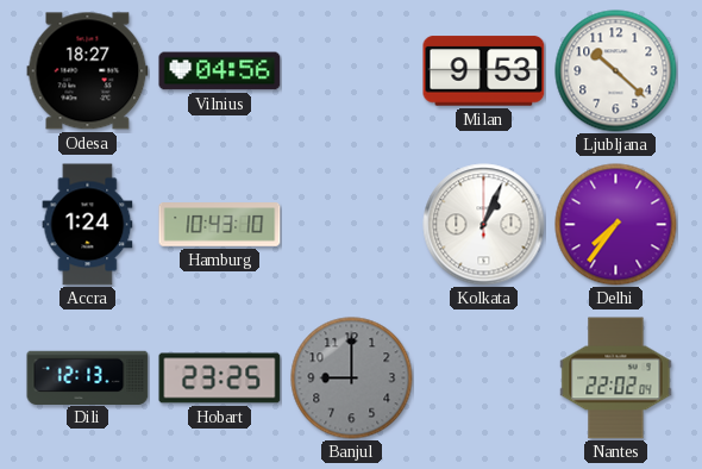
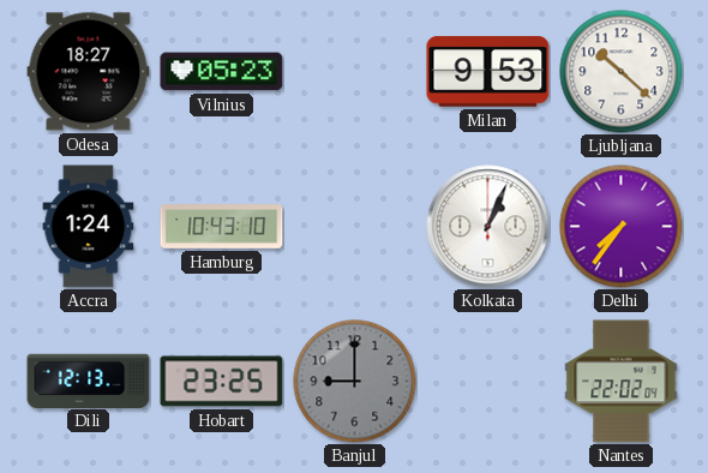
Vilnius: 04:56 -> 05:23
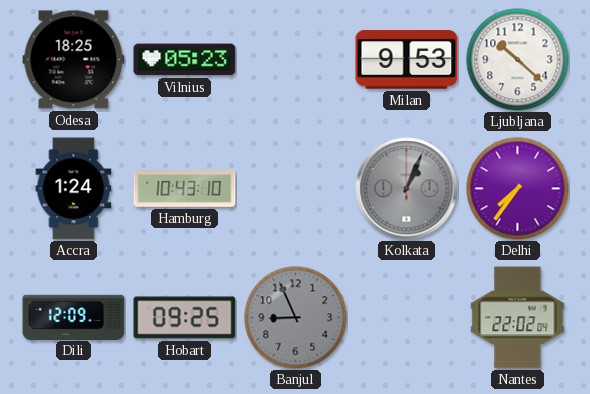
Odesa: 18:27 -> 18:25
Kolkata dial: white -> grey
Dili: 12:13 -> 12:09
Hobart: 23:25 -> 09:25
Banjul: 9:00 -> 8:56
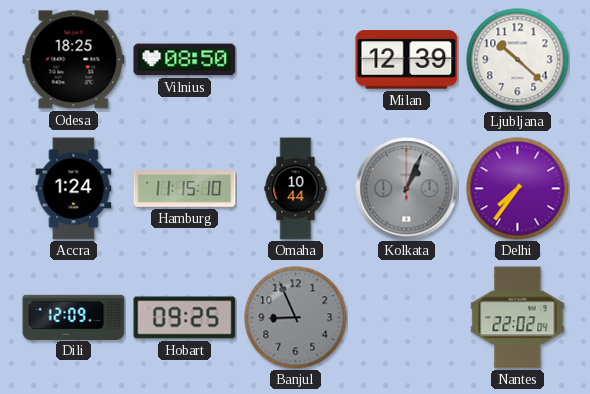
Vilnius: 05:23 -> 08:50
Milan: 9:53 -> 12:39
Hamburg: 10:43 -> 11:15
Omaha: none -> 10:44
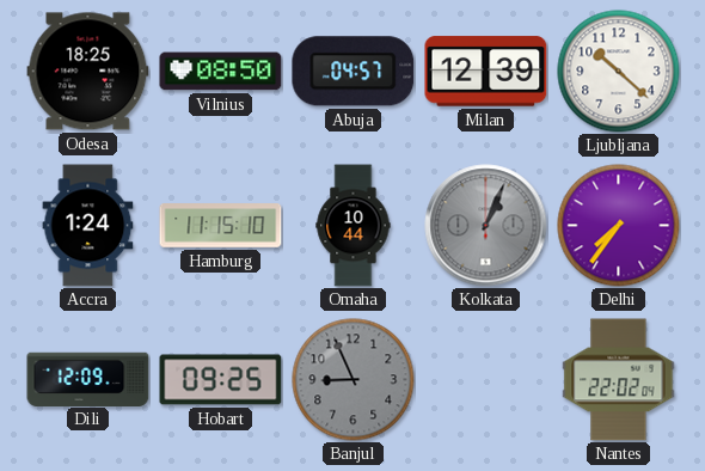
Abuja: none -> 04:57
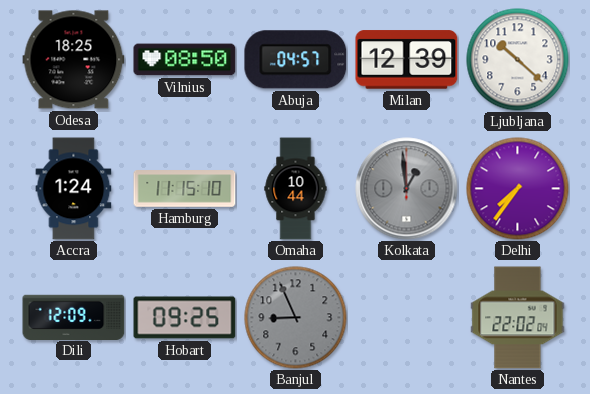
Kolkata: 1:04 -> 12:59
